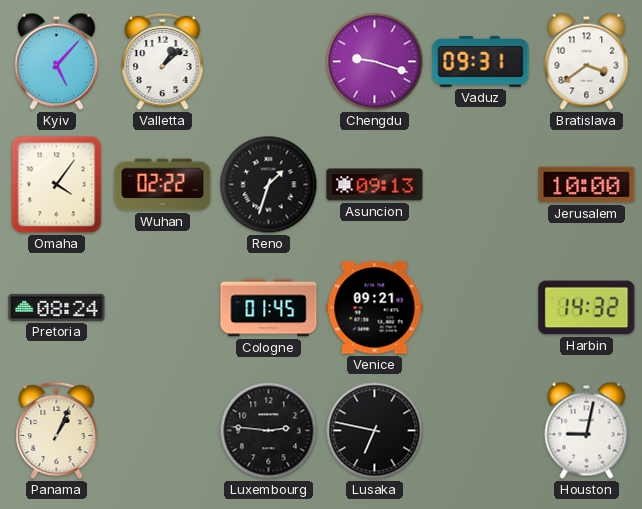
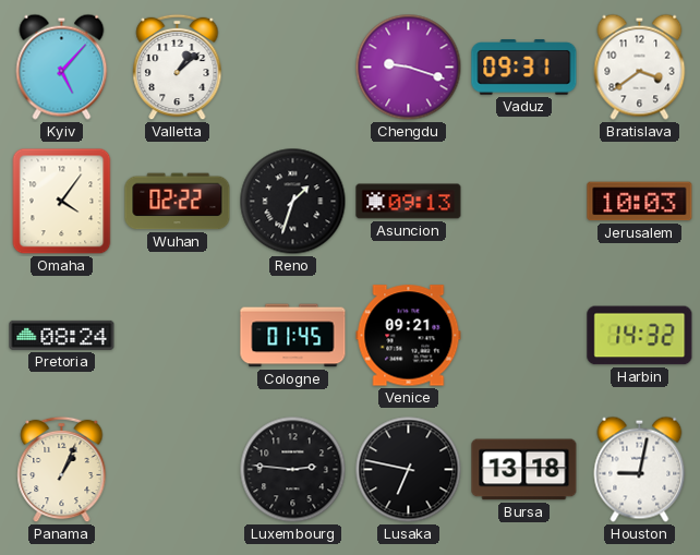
Jerusalem: 10:00 -> 10:03
Bursa: none -> 13:18
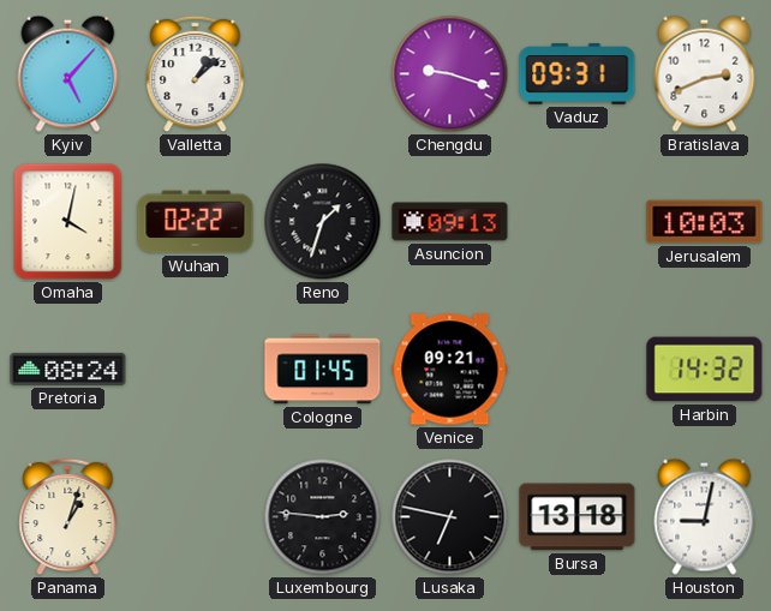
Bratislava: 3:39 -> 2:41
Omaha: 4:06 -> 4:02
Panama: 1:04 -> 1:03
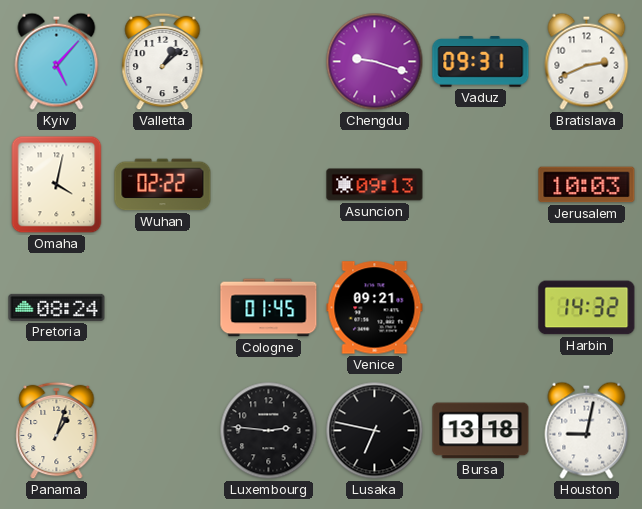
Reno: 1:33 -> none
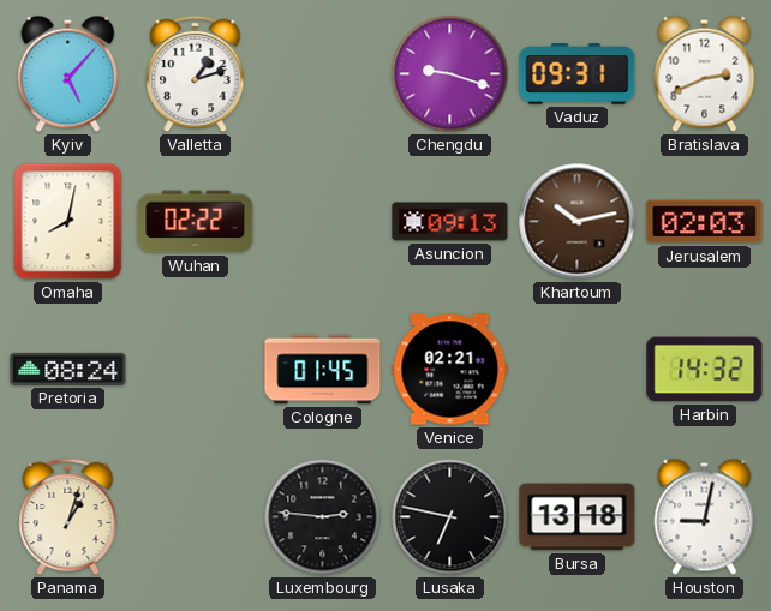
Valletta: 1:08 -> 1:12
Omaha: 4:02 -> 8:02
Khartoum: none -> 10:13
Jerusalem: 10:03 -> 02:03
Venice: 09:21 -> 02:21
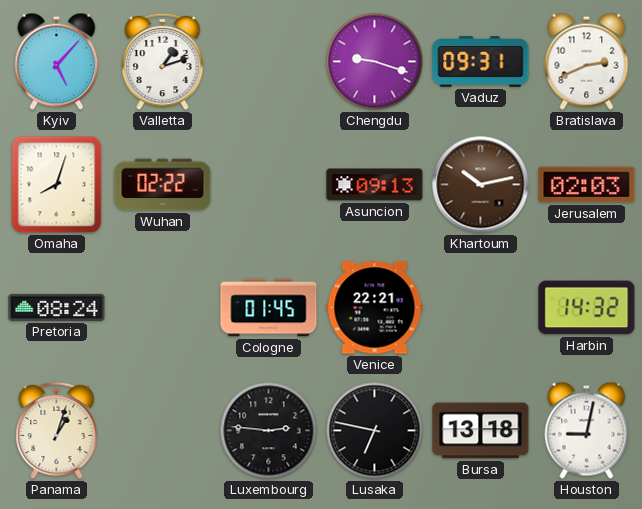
Omaha: 8:02 -> 8:03
Venice: 02:21 -> 22:21
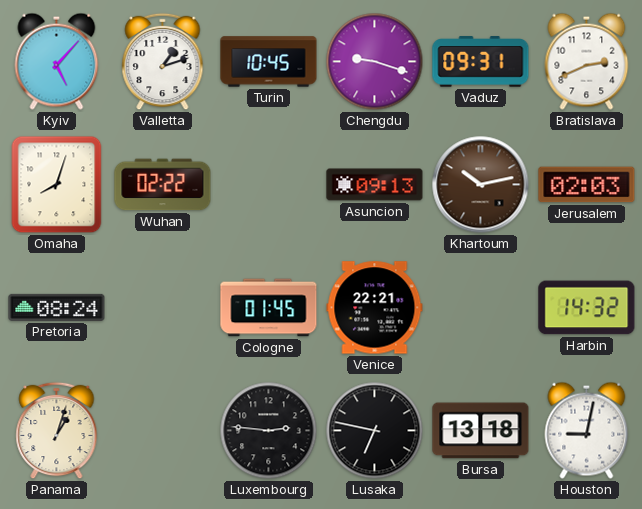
Turin: none -> 10:45
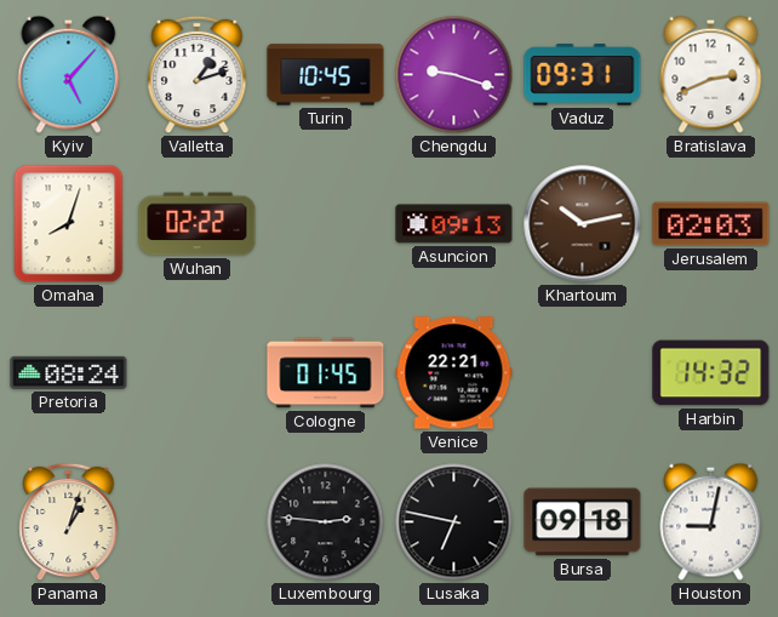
Bursa: 13:18 -> 09:18
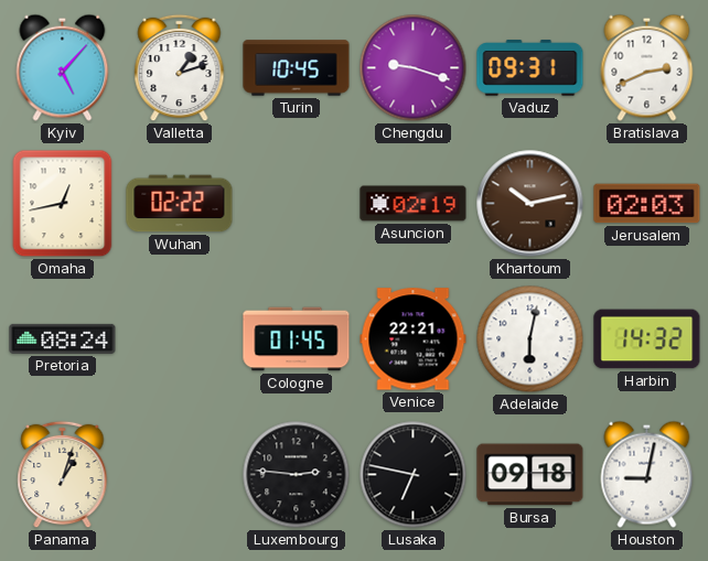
Omaha: 8:03 -> 12:43
Asuncion: 09:13 -> 02:19
Adelaide: none -> 6:02
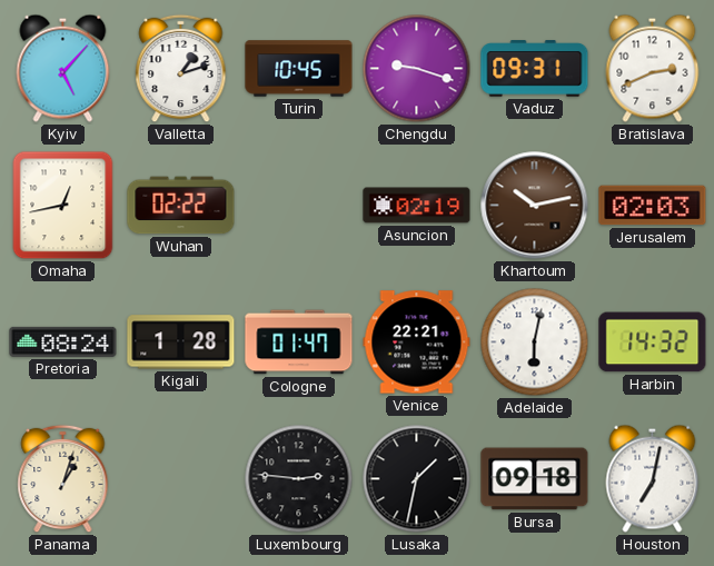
Kigali: none -> 1:28
Cologne: 01:45 -> 01:47
Lusaka: 6:47 -> 1:32
Houston: 9:02 -> 7:02
